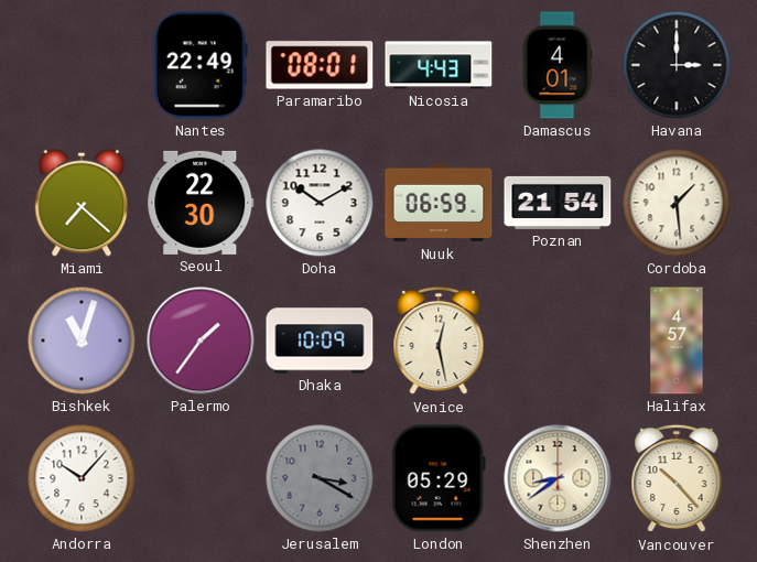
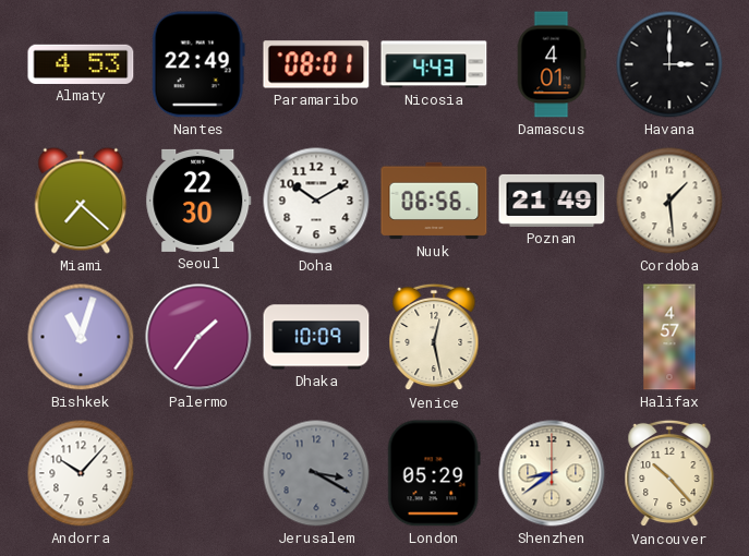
Almaty: none -> 4:53
Nuuk: 06:59 -> 06:56
Poznan: 21:54 -> 21:49
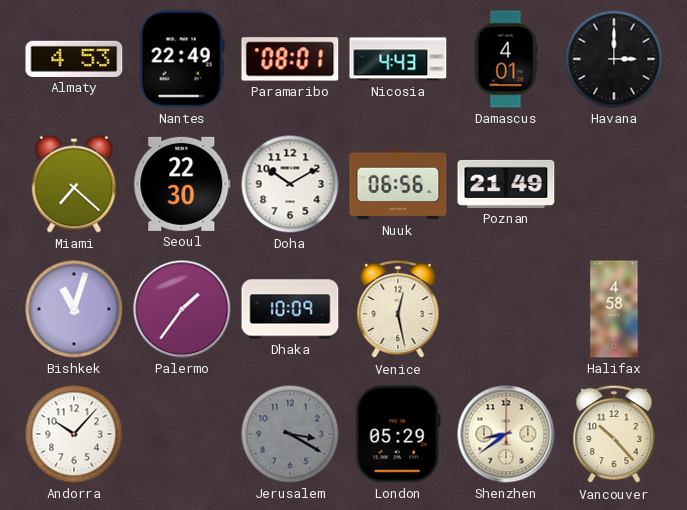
Cordoba: 1:29 -> none
Halifax: 4:57 -> 4:58
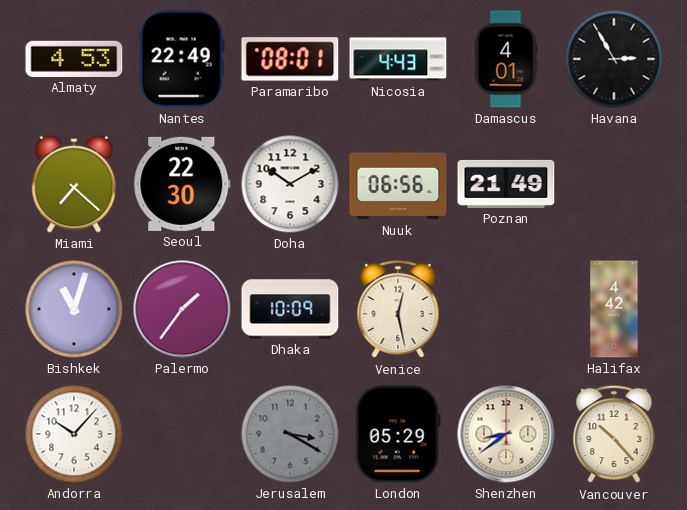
Havana: 3:00 -> 2:55
Halifax: 4:58 -> 4:42
